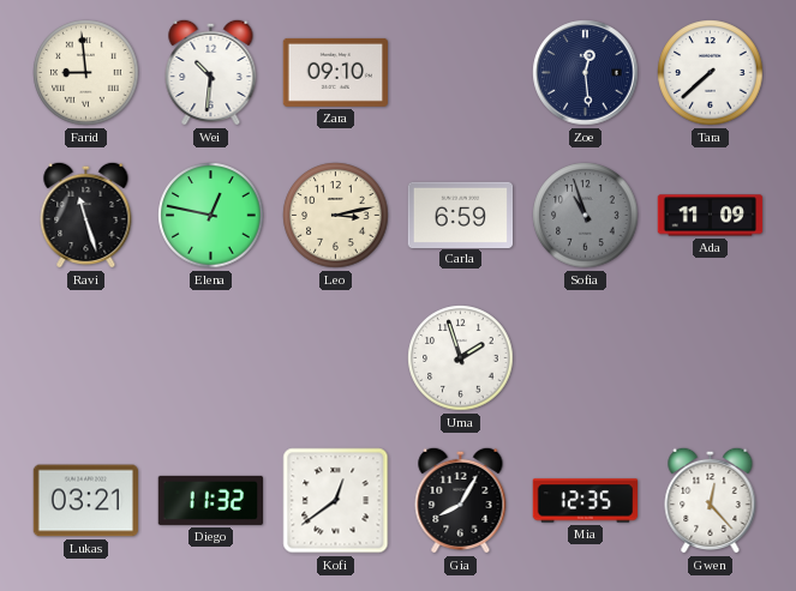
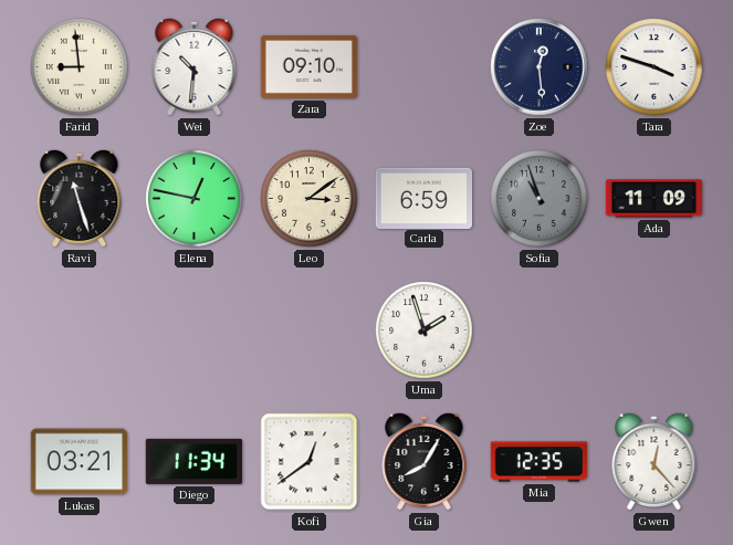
Tara: 7:38 -> 3:48
Leo: 3:13 -> 3:09
Diego: 11:32 -> 11:34
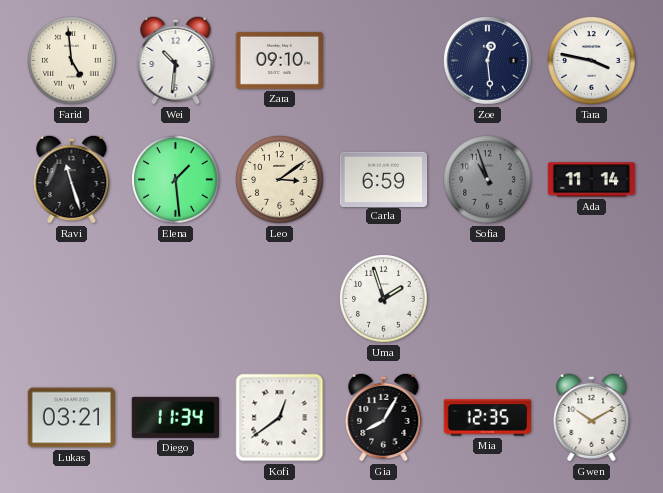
Farid: 8:59 -> 4:59
Tara: 3:48 -> 3:47
Elena: 12:47 -> 1:29
Ada: 11:09 -> 11:14
Gwen: 12:23 -> 10:10
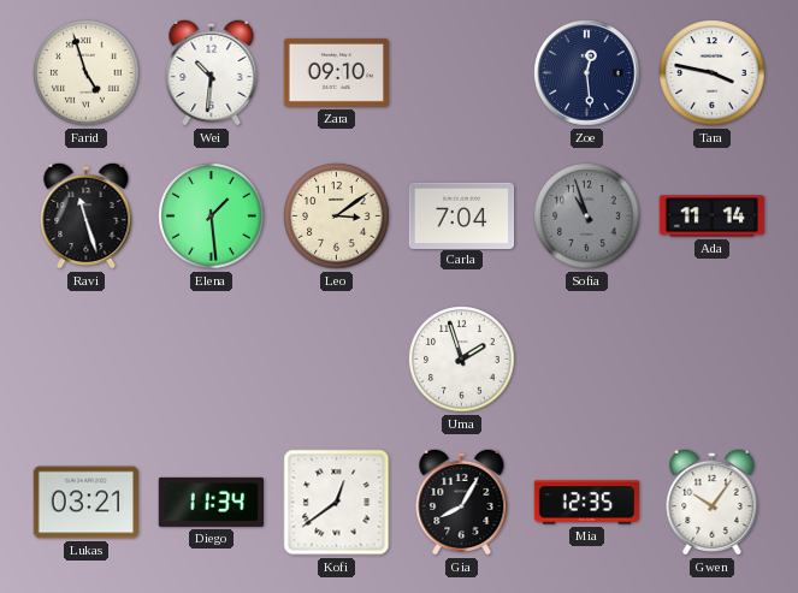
Farid: 4:59 -> 4:57
Carla: 6:59 -> 7:04
Gwen: 10:10 -> 10:06
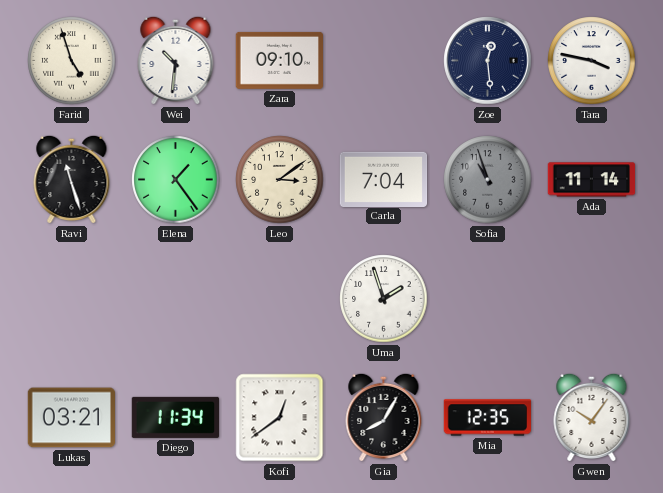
Elena: 1:29 -> 1:24
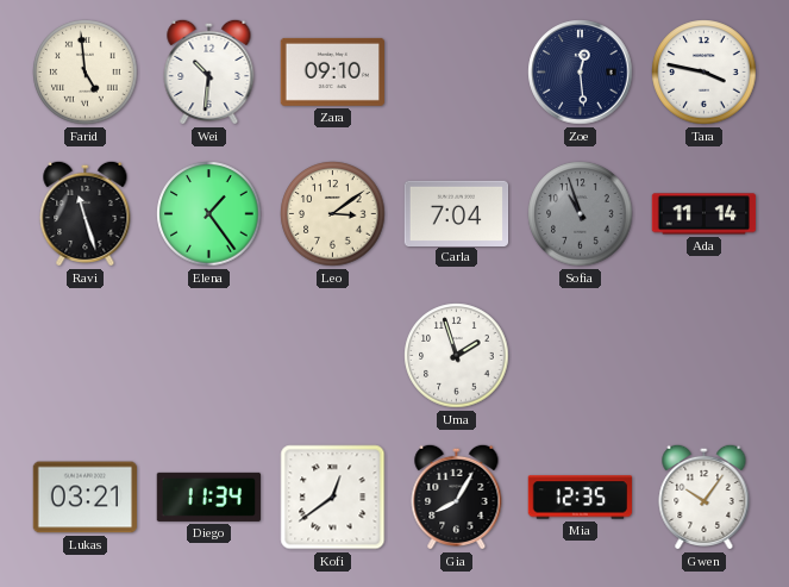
Farid: 4:57 -> 4:59
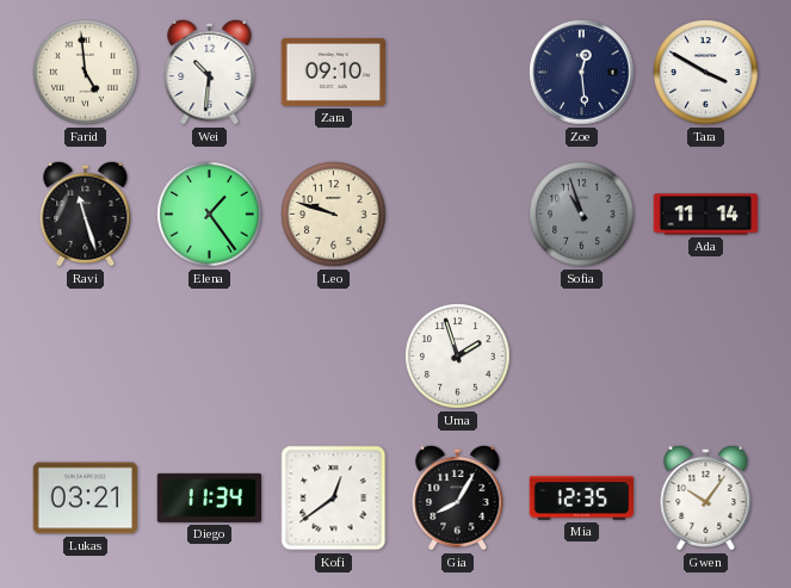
Tara: 3:47 -> 3:50
Leo: 3:09 -> 9:48
Carla: 7:04 -> none
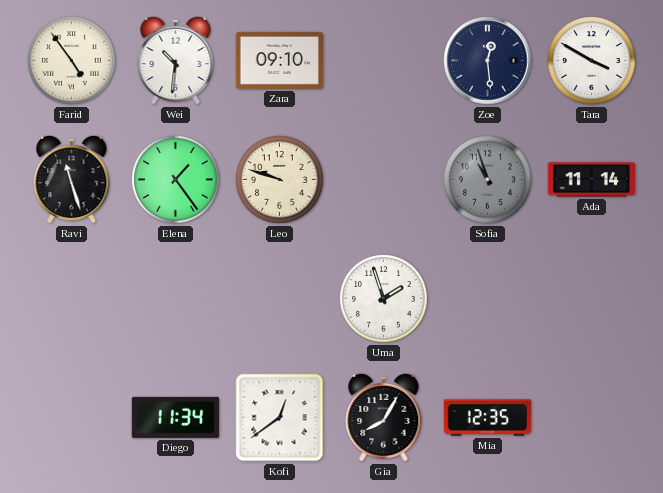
Farid: 4:59 -> 4:54
Lukas: 03:21 -> none
Gwen: 10:06 -> none
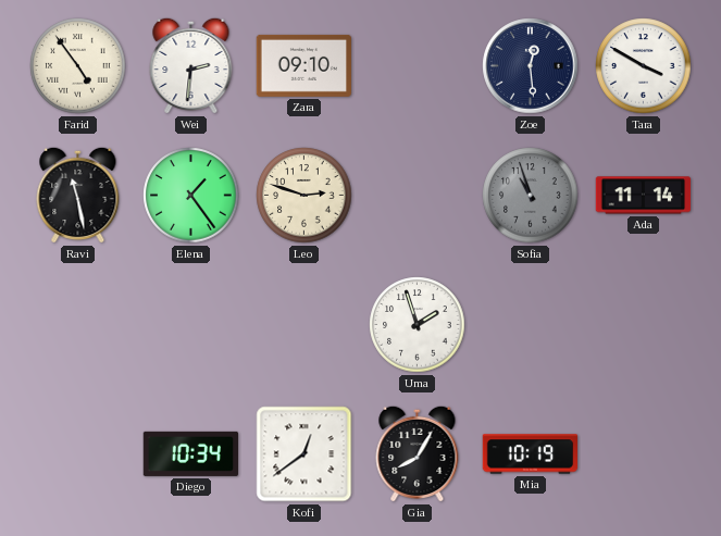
Wei: 10:31 -> 2:31
Ravi: 11:27 -> 11:28
Leo: 9:48 -> 2:48
Diego: 11:34 -> 10:34
Mia: 12:35 -> 10:19
